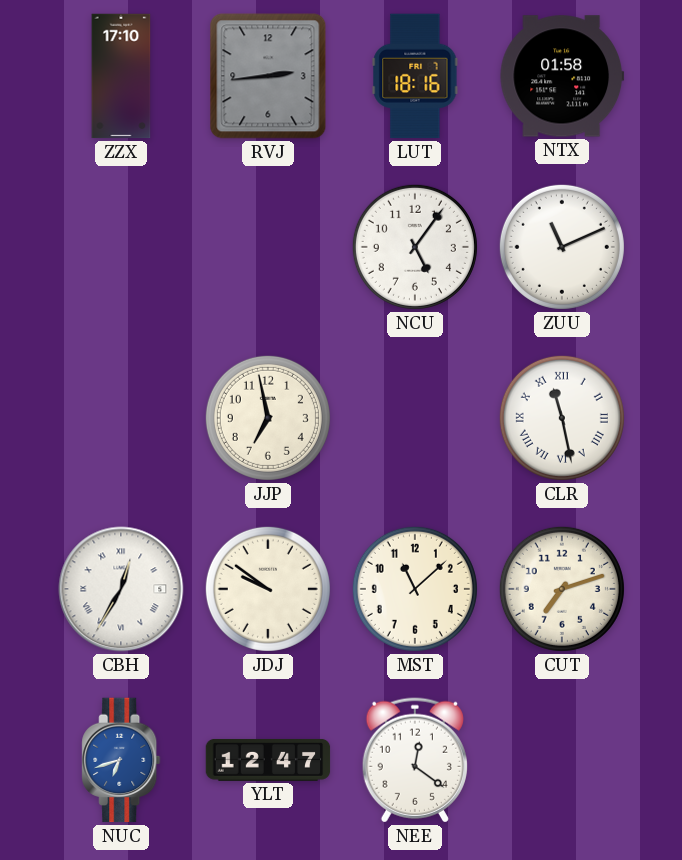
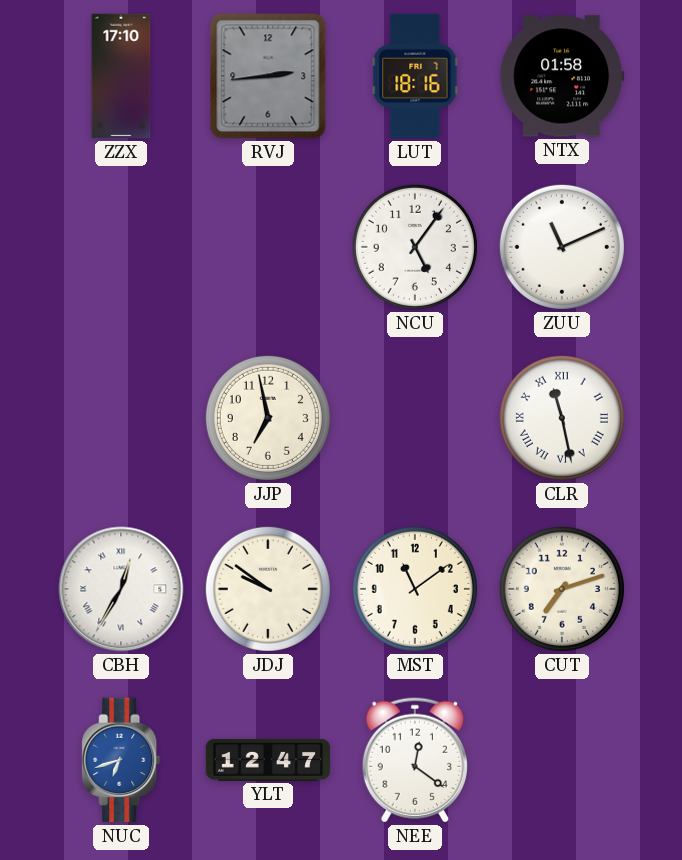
MST: 11:08 -> 11:09
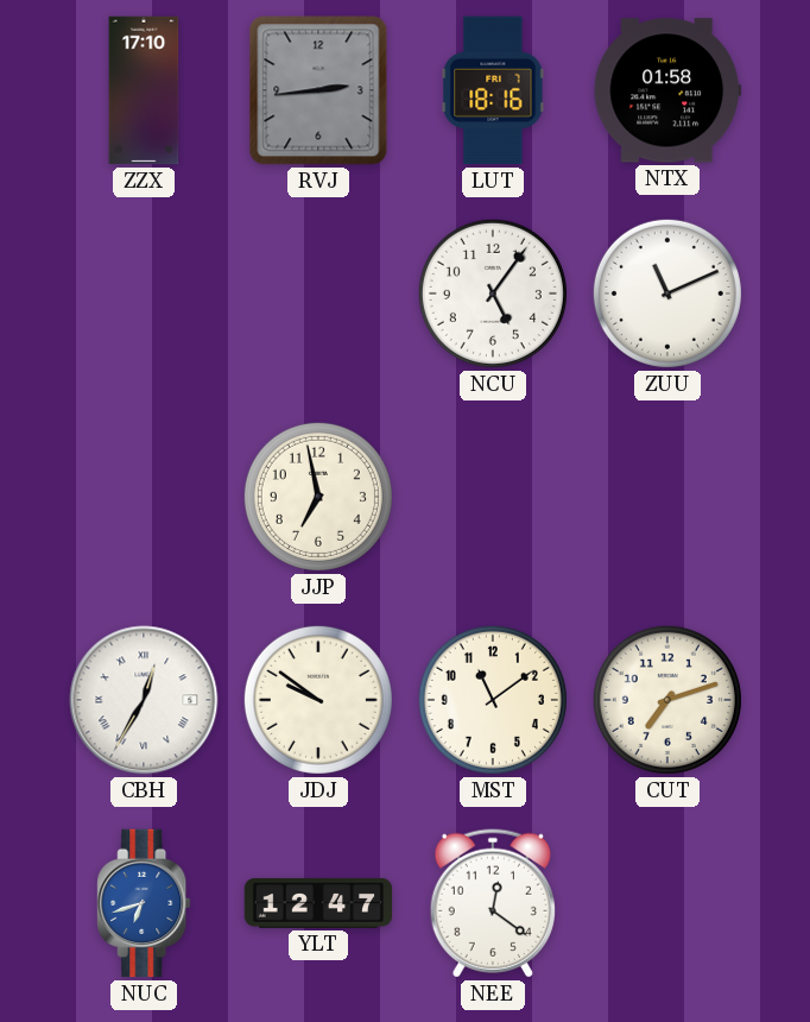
CLR: 11:28 -> none
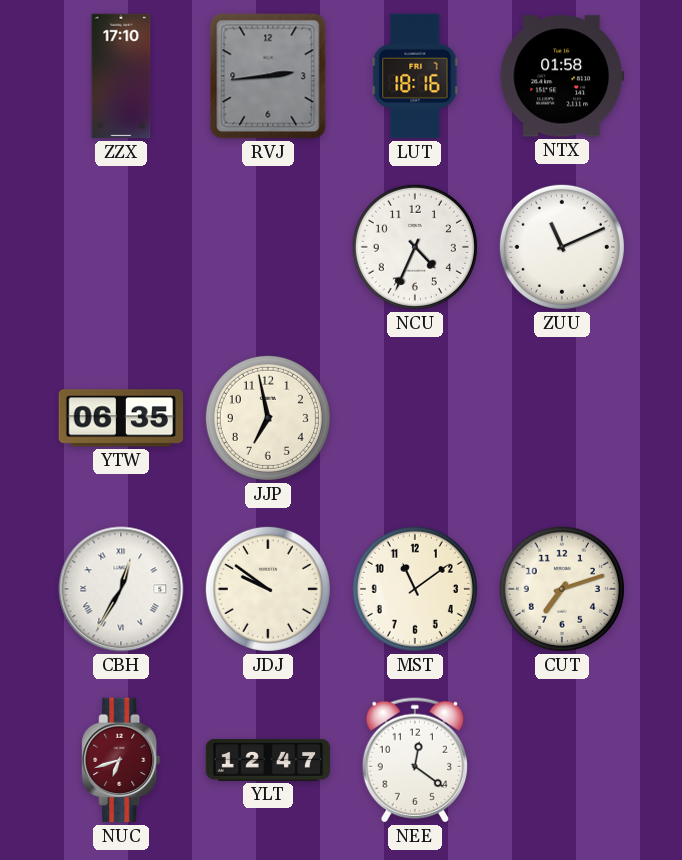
NCU: 5:06 -> 4:34
YTW: none -> 06:35
NUC dial: blue -> burgundy
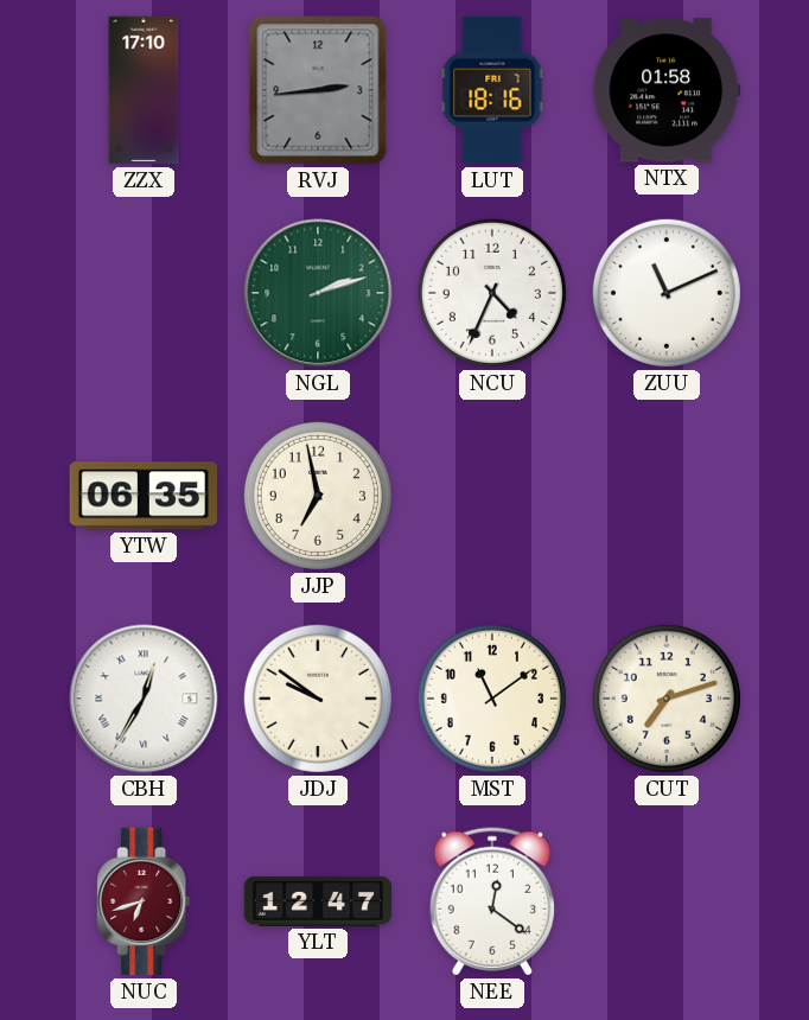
NGL: none -> 2:12
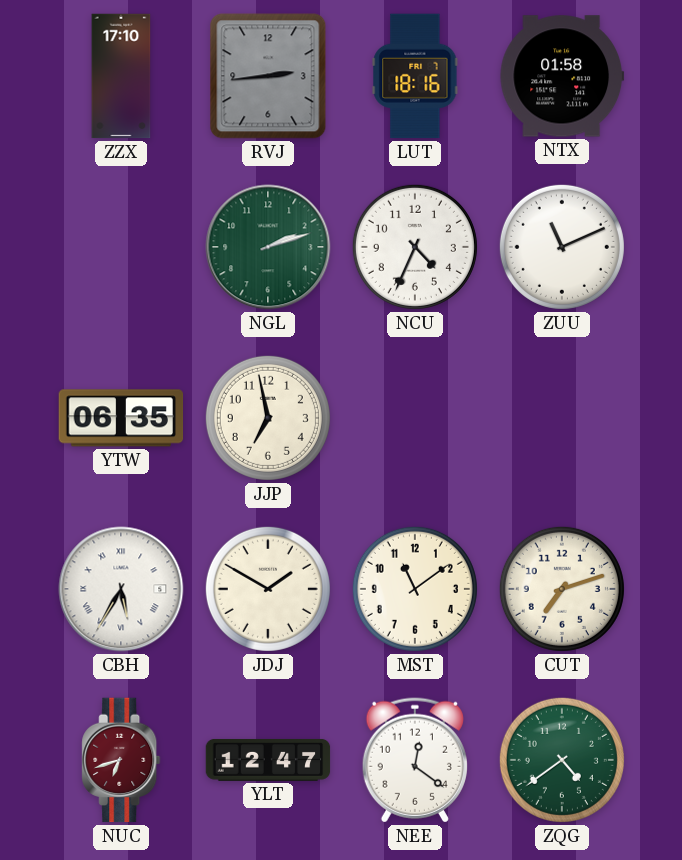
CBH: 12:35 -> 5:35
JDJ: 9:51 -> 1:50
ZQG: none -> 4:39
